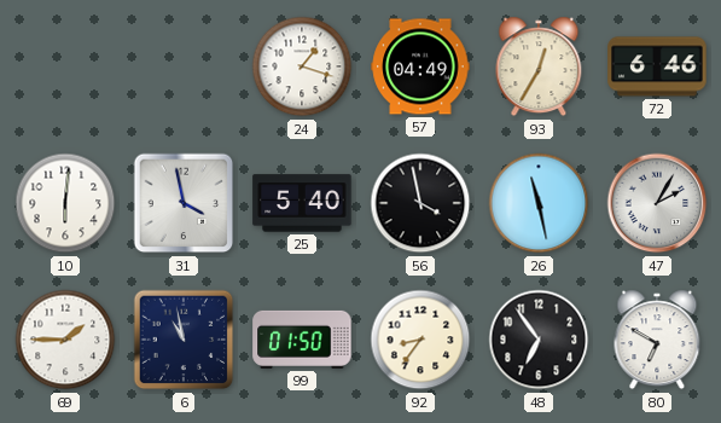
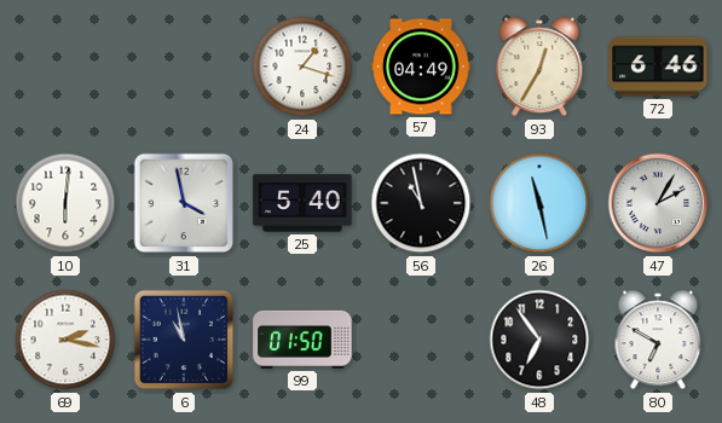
56: 3:58 -> 10:58
69: 1:45 -> 2:17
92: 8:36 -> none
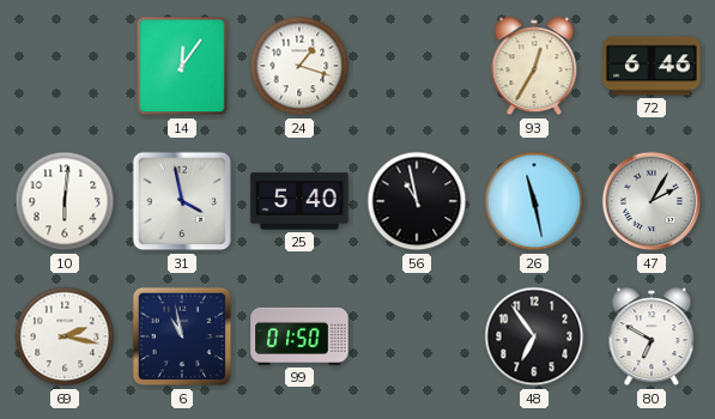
14: none -> 12:06
57: 04:49 -> none
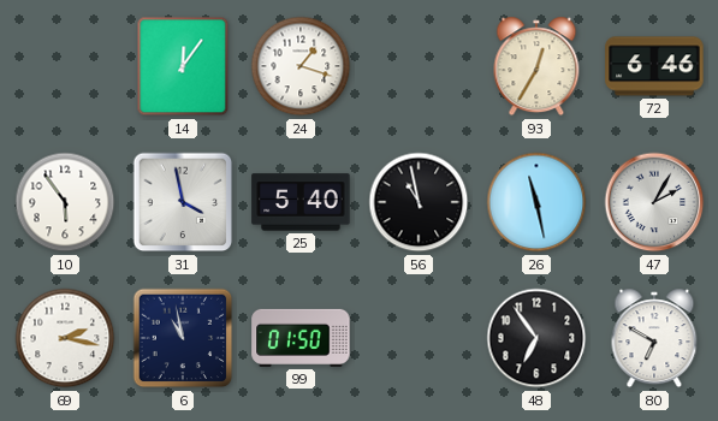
10: 6:01 -> 5:54
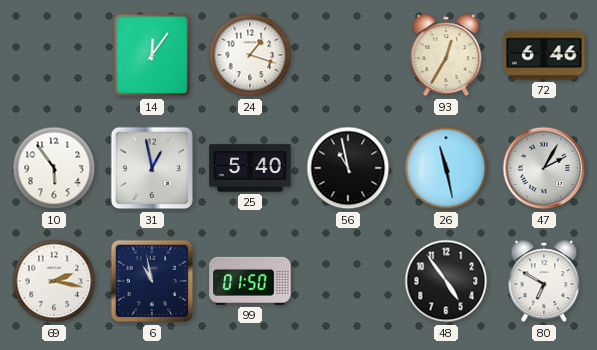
31: 3:58 -> 12:58
48: 6:54 -> 4:54
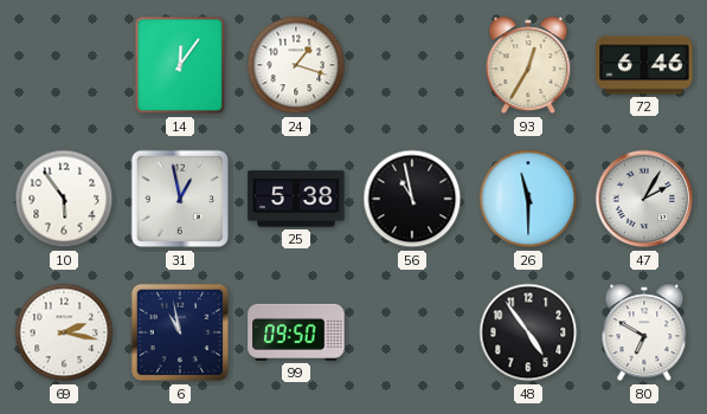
25: 5:40 -> 5:38
26: 11:28 -> 11:30
99: 01:50 -> 09:50
